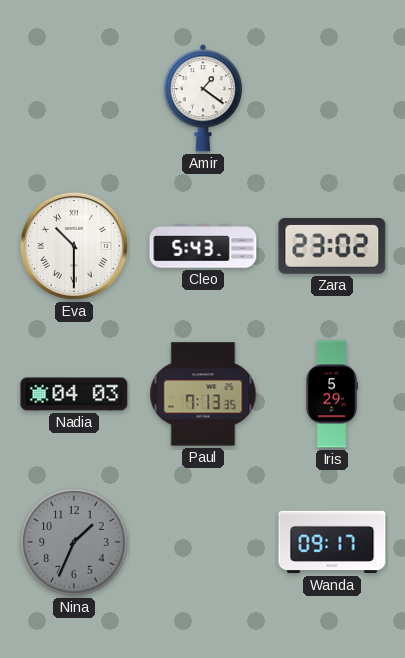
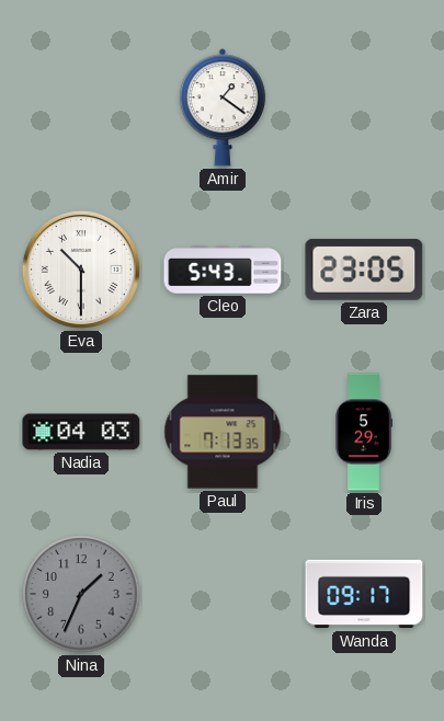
Zara: 23:02 -> 23:05
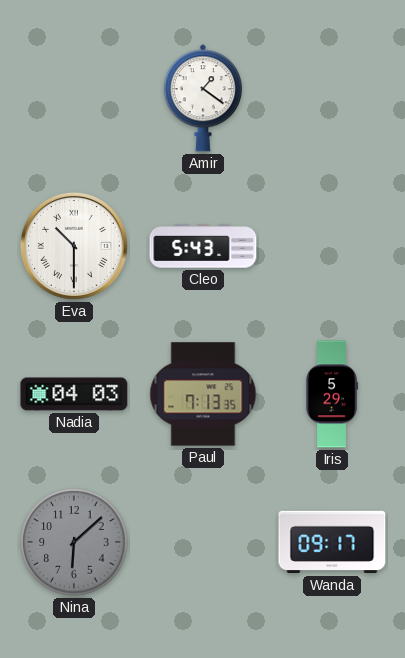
Zara: 23:05 -> none
Nina: 1:34 -> 6:08
